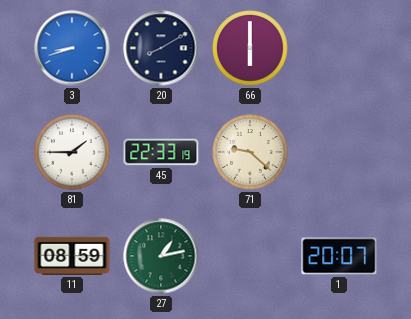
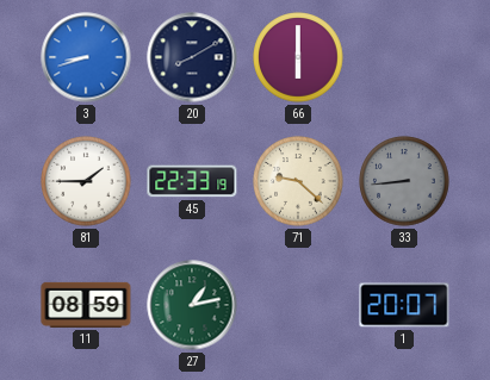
33: none -> 8:44
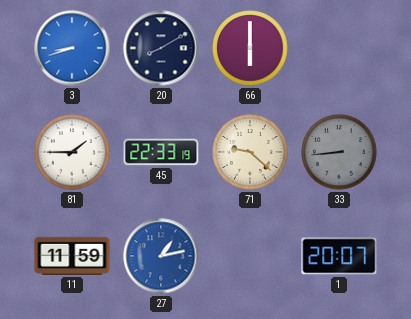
11: 08:59 -> 11:59
27 dial: green -> blue
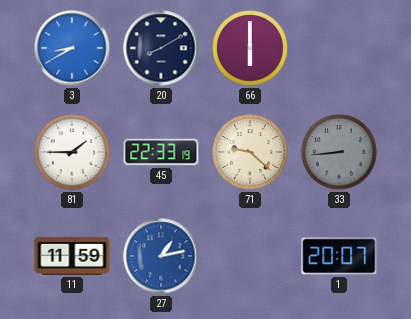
3: 8:42 -> 8:40
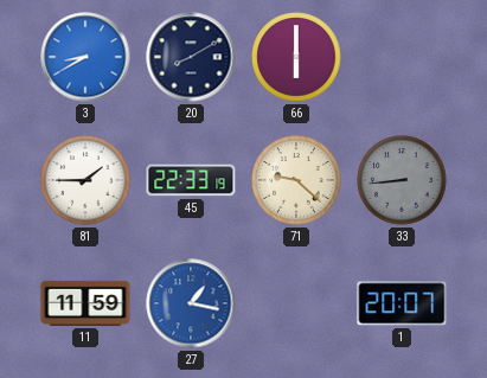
27: 1:13 -> 1:17
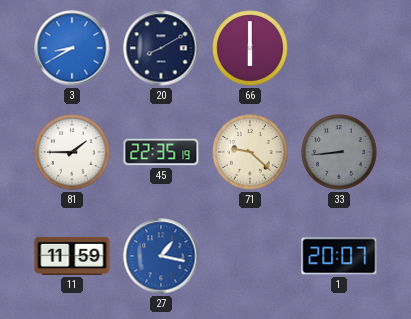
45: 22:33 -> 22:35
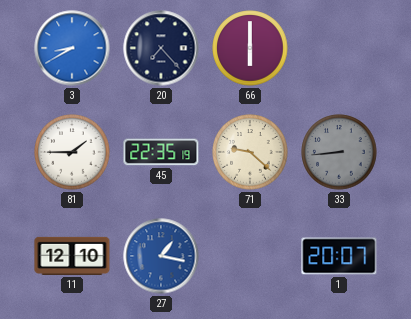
20: 8:10 -> 7:23
11: 11:59 -> 12:10
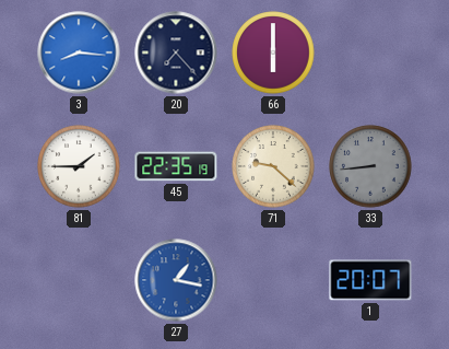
3: 8:40 -> 8:16
11: 12:10 -> none
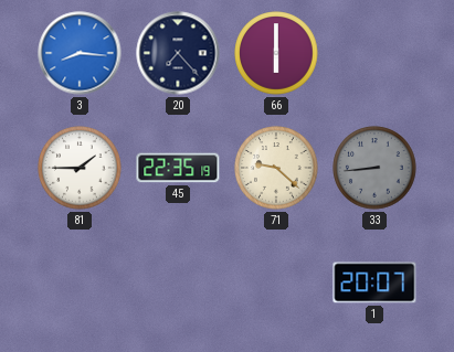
27: 1:17 -> none
